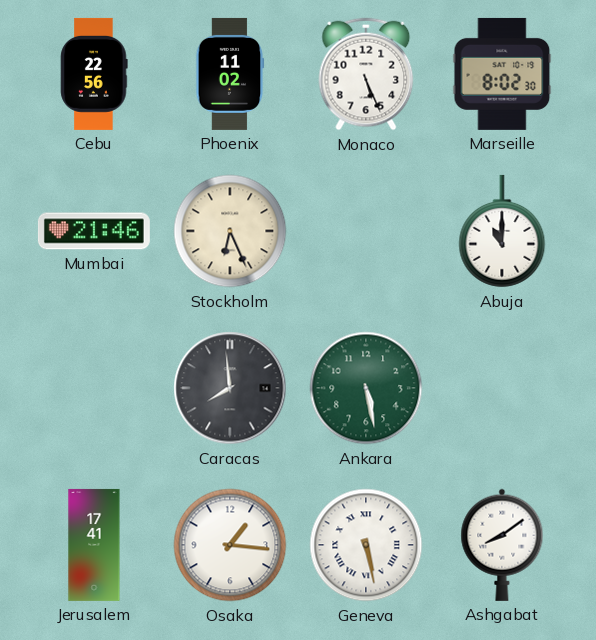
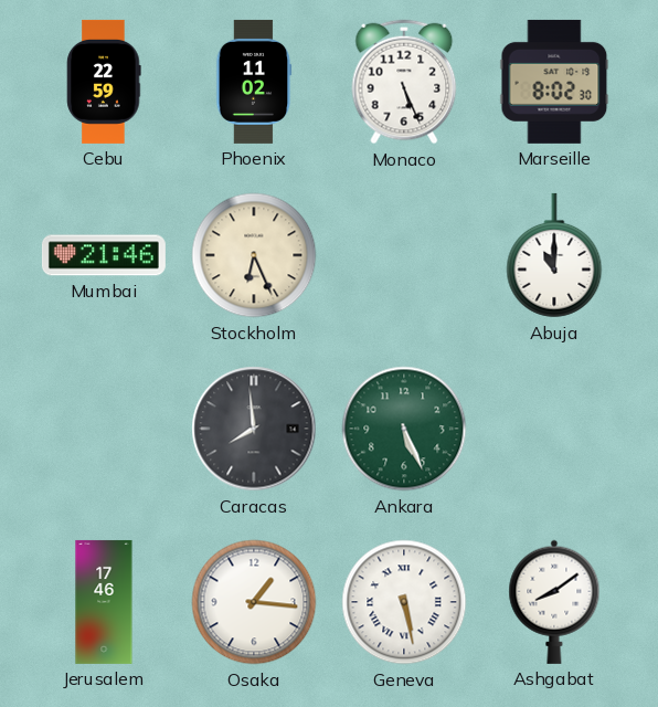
Cebu: 22:56 -> 22:59
Ankara: 5:28 -> 5:26
Jerusalem: 17:41 -> 17:46
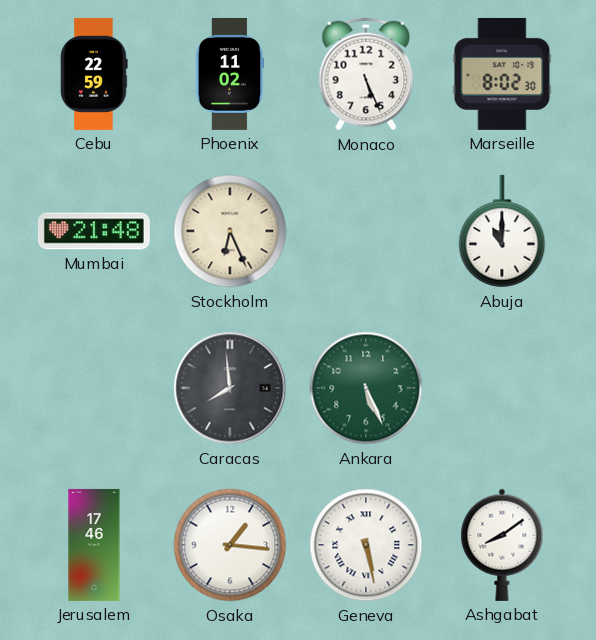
Mumbai: 21:46 -> 21:48
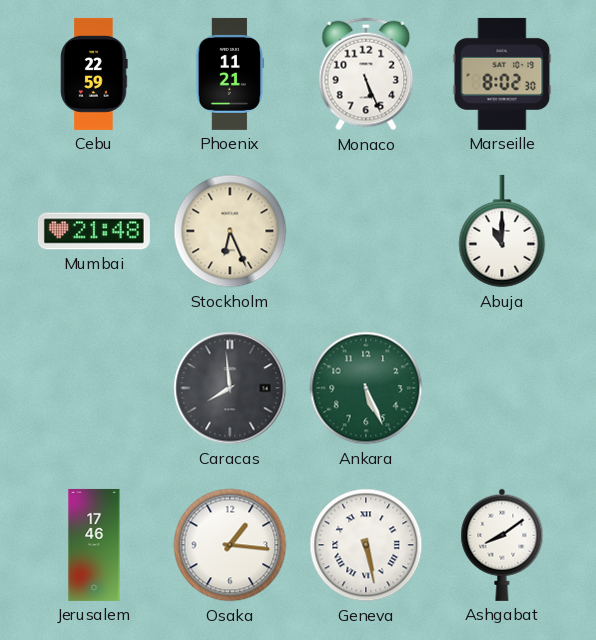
Phoenix: 11:02 -> 11:21
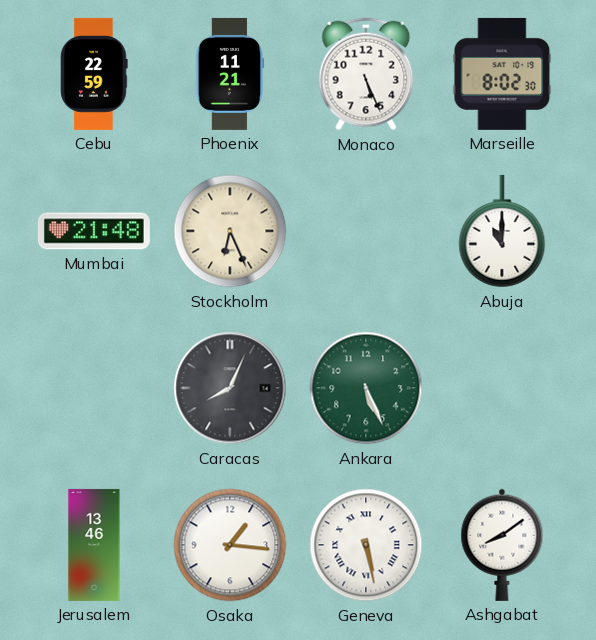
Caracas: 7:59 -> 8:04
Jerusalem: 17:46 -> 13:46
